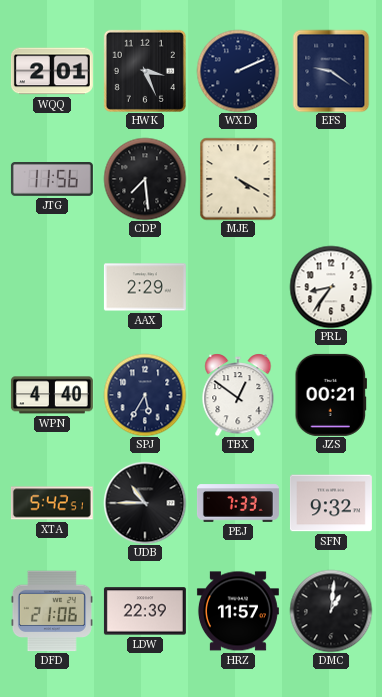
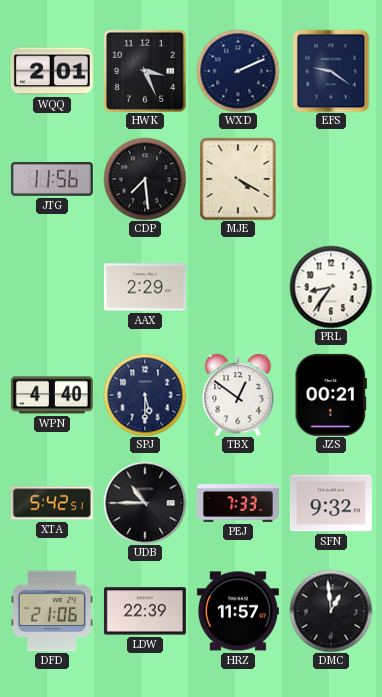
SPJ: 5:35 -> 5:30
DMC: 1:01 -> 12:59
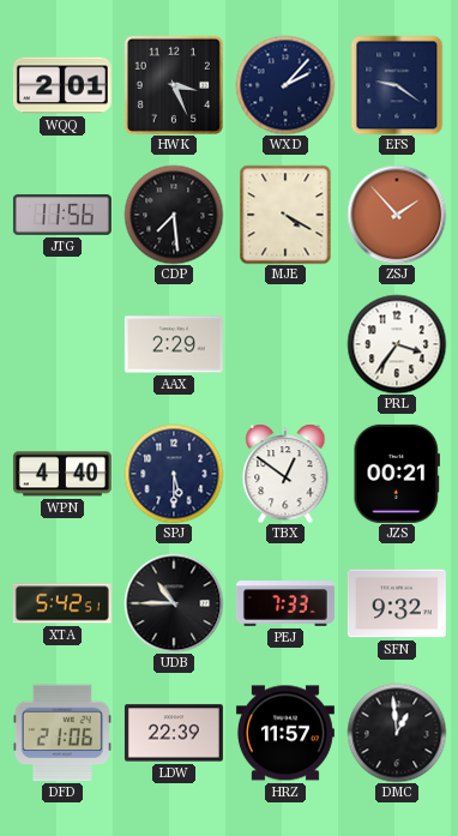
WXD: 2:11 -> 2:07
ZSJ: none -> 1:53
PRL: 8:36 -> 3:36
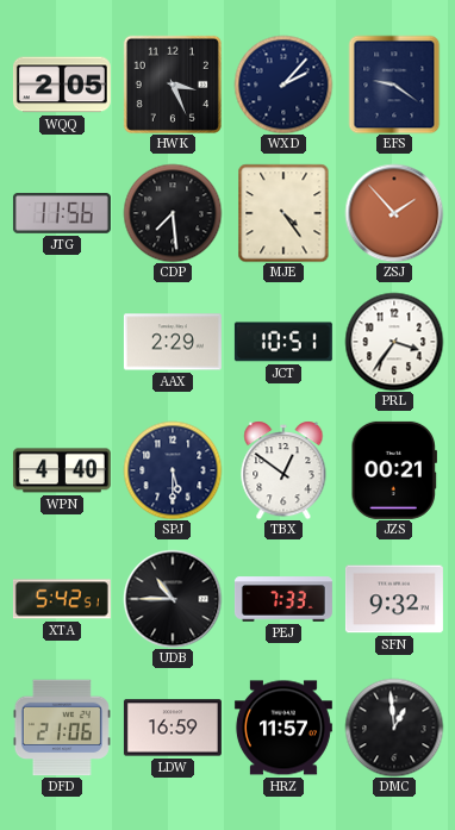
WQQ: 2:01 -> 2:05
MJE: 4:20 -> 4:24
JCT: none -> 10:51
LDW: 22:39 -> 16:59
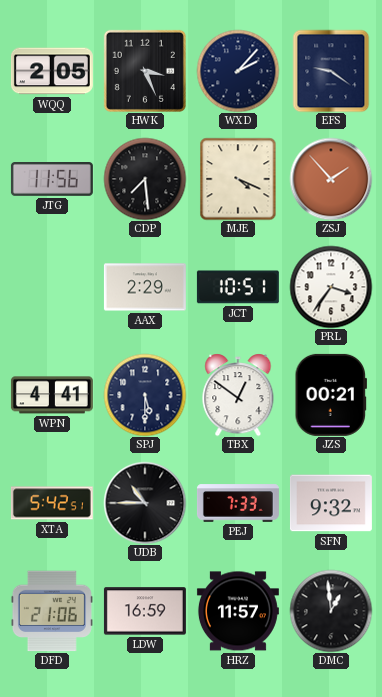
MJE: 4:24 -> 4:19
WPN: 4:40 -> 4:41
